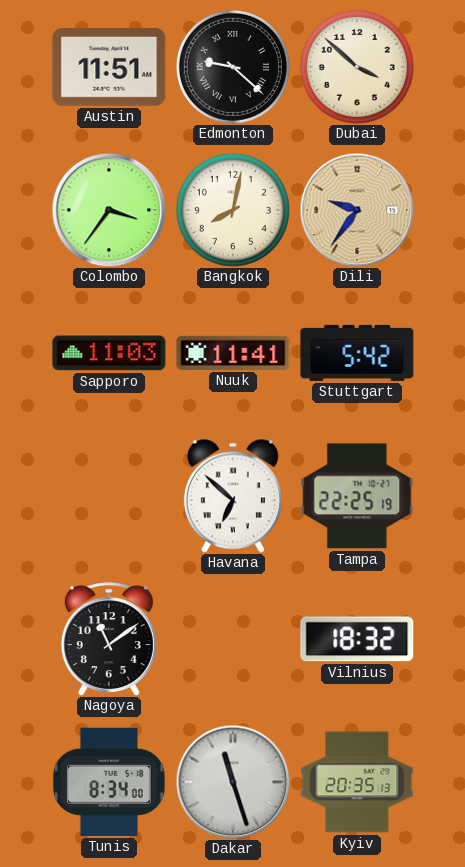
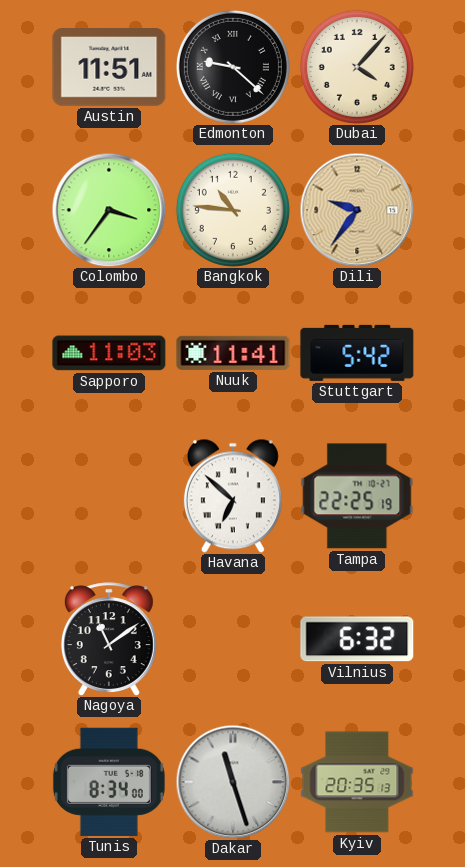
Dubai: 3:52 -> 4:07
Bangkok: 8:02 -> 10:46
Vilnius: 18:32 -> 6:32
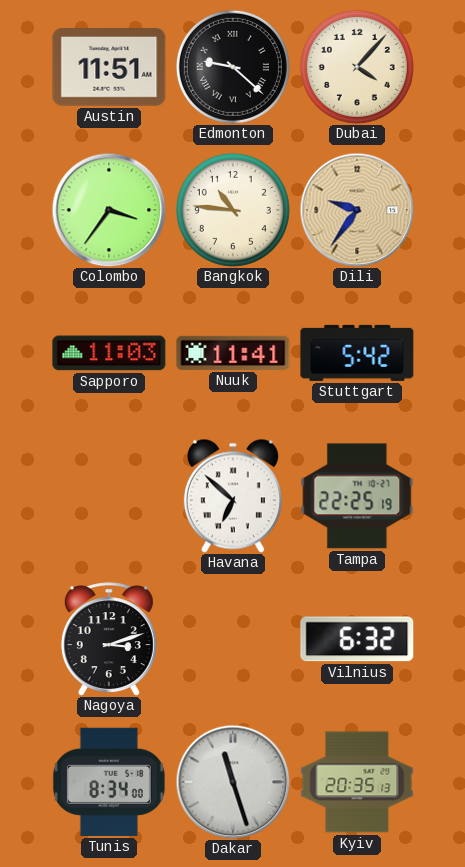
Nagoya: 11:09 -> 3:12
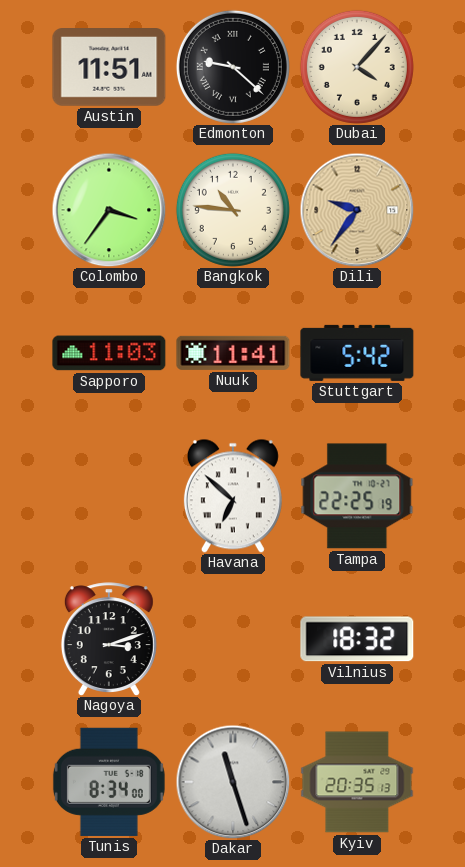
Vilnius: 6:32 -> 18:32
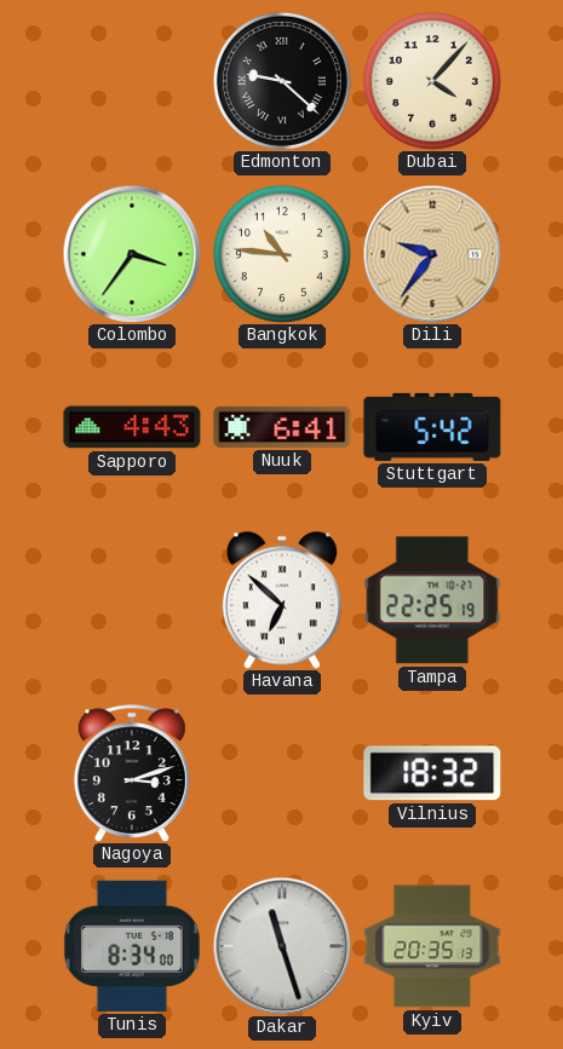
Austin: 11:51 -> none
Sapporo: 11:03 -> 4:43
Nuuk: 11:41 -> 6:41
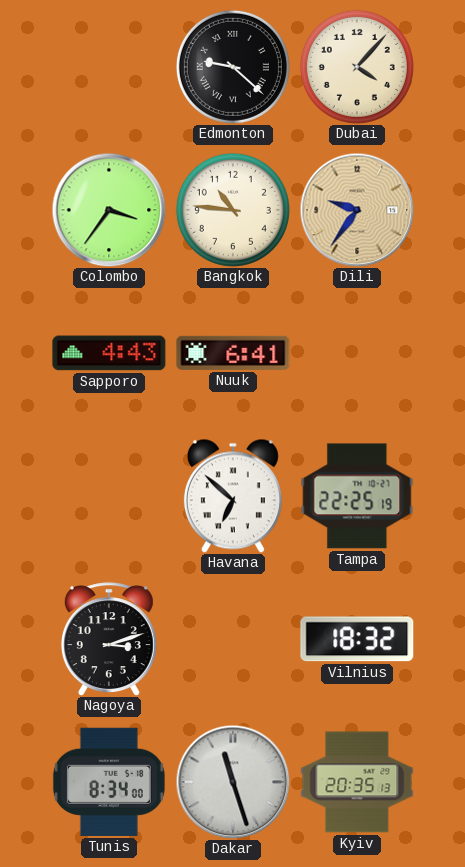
Stuttgart: 5:42 -> none
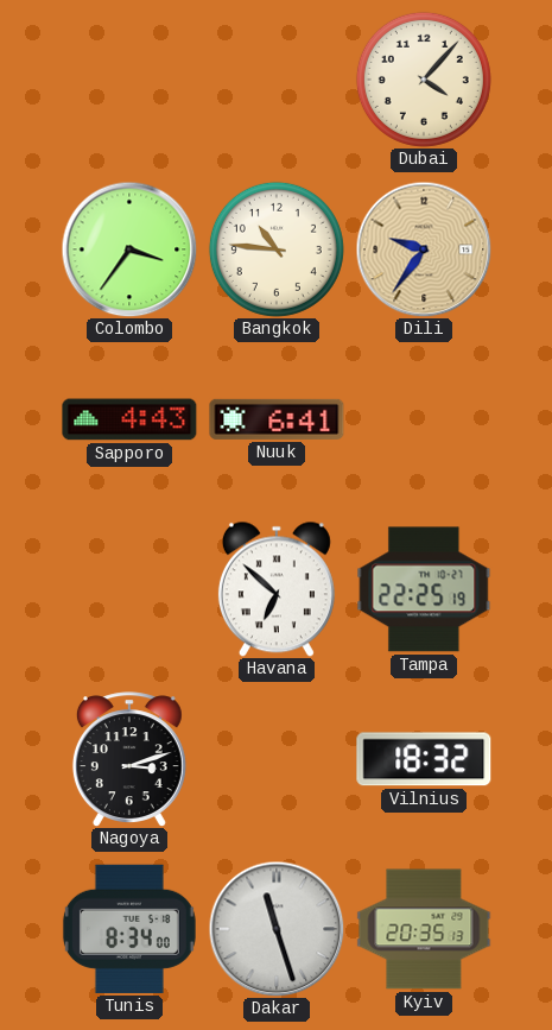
Edmonton: 9:22 -> none
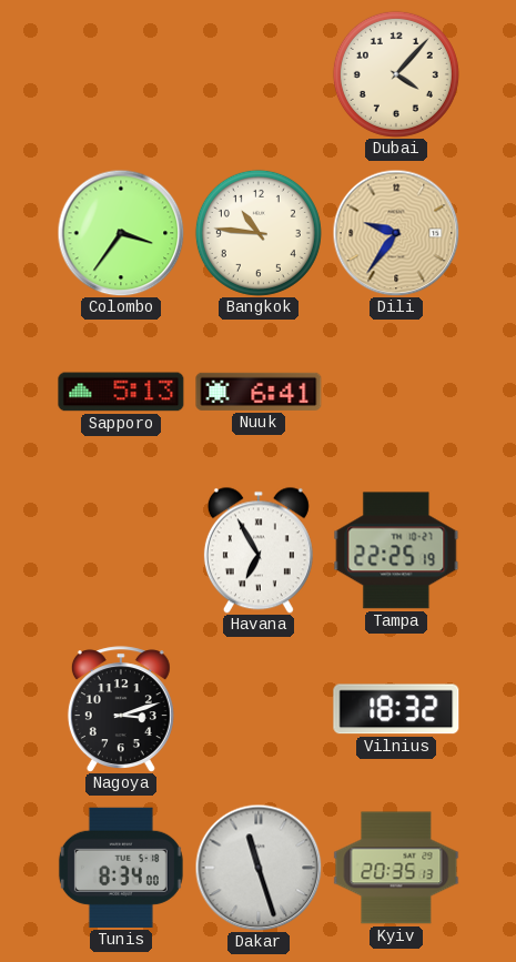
Sapporo: 4:43 -> 5:13
Havana: 6:52 -> 6:55
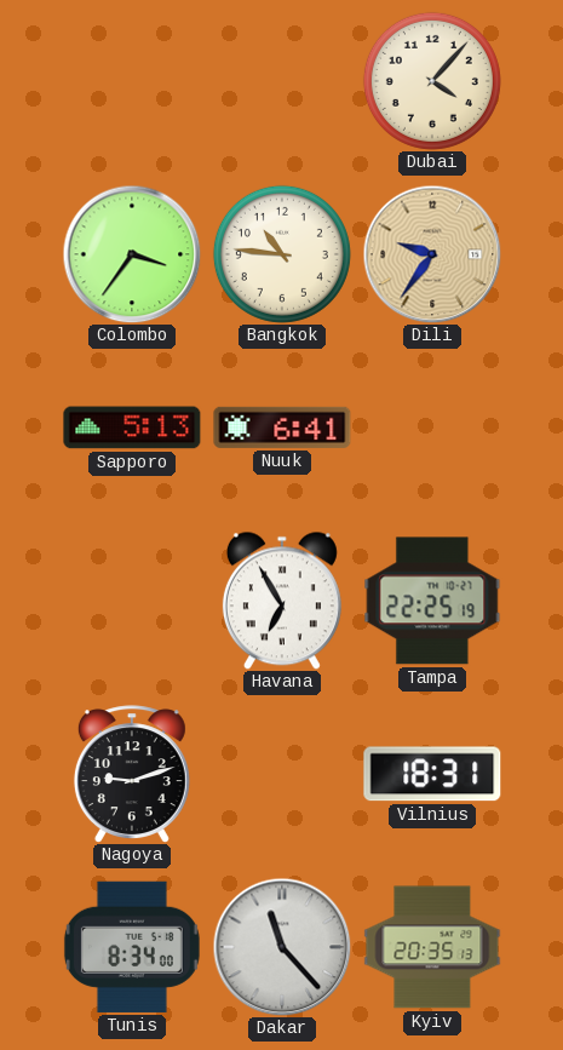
Nagoya: 3:12 -> 9:12
Vilnius: 18:32 -> 18:31
Dakar: 11:27 -> 11:23
